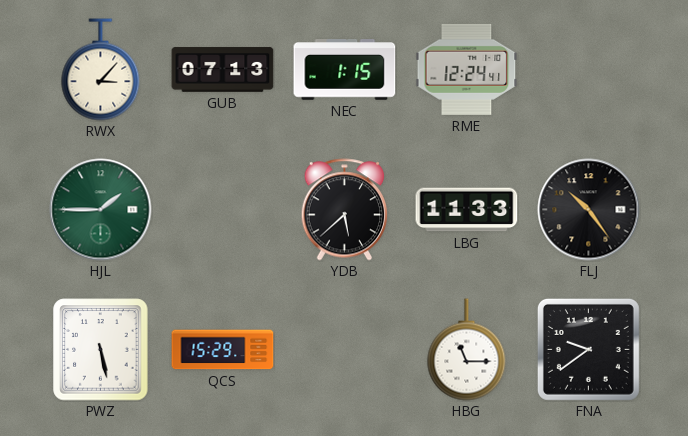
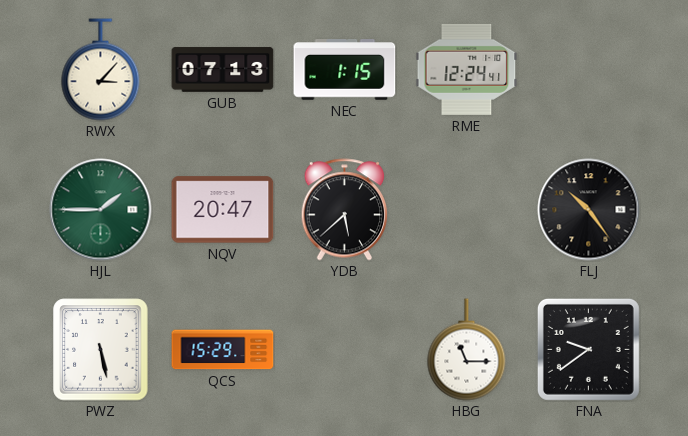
NQV: none -> 20:47
LBG: 11:33 -> none
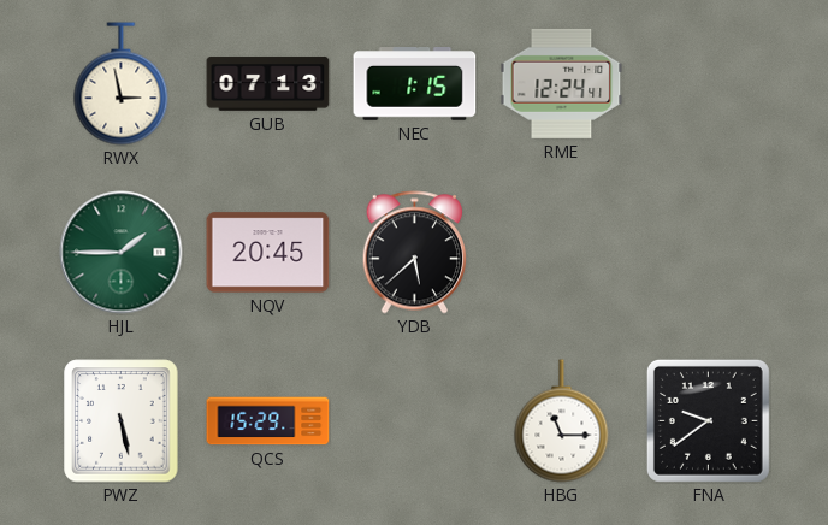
RWX: 3:07 -> 2:58
NQV: 20:47 -> 20:45
FLJ: 10:24 -> none
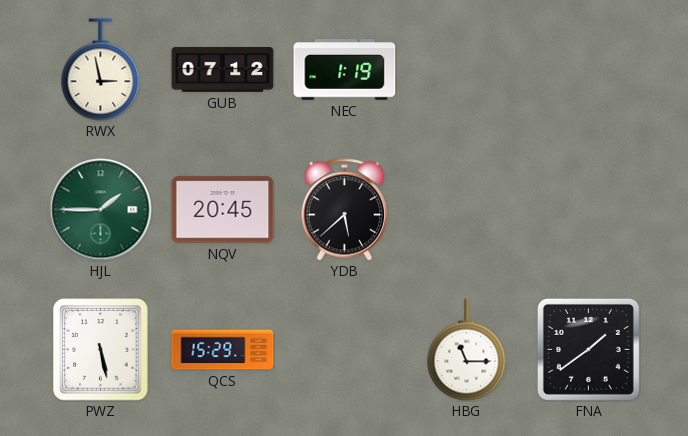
GUB: 07:13 -> 07:12
NEC: 1:15 -> 1:19
RME: 12:24 -> none
FNA: 9:39 -> 1:39
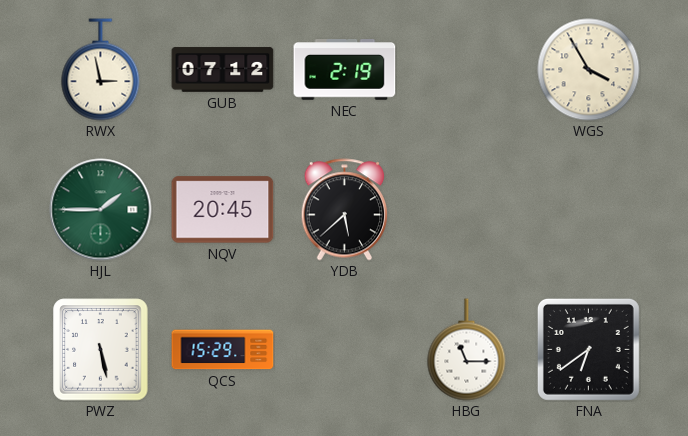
NEC: 1:19 -> 2:19
WGS: none -> 3:55
FNA: 1:39 -> 6:39
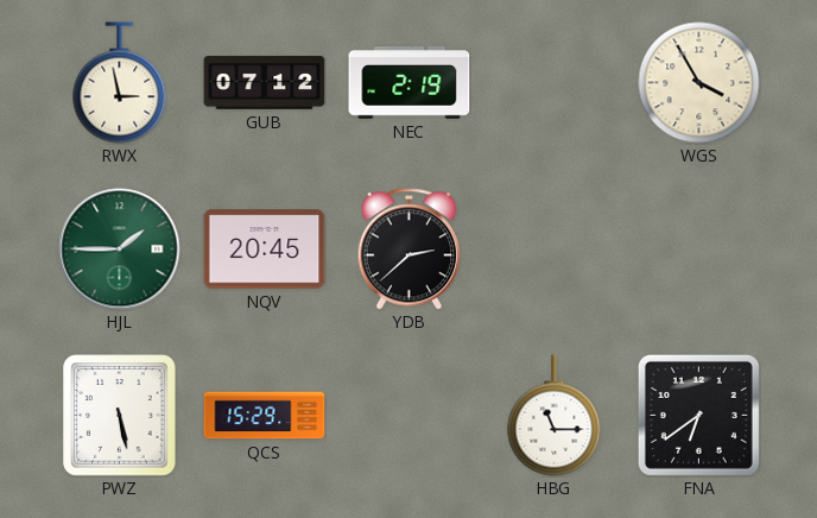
YDB: 5:38 -> 2:38
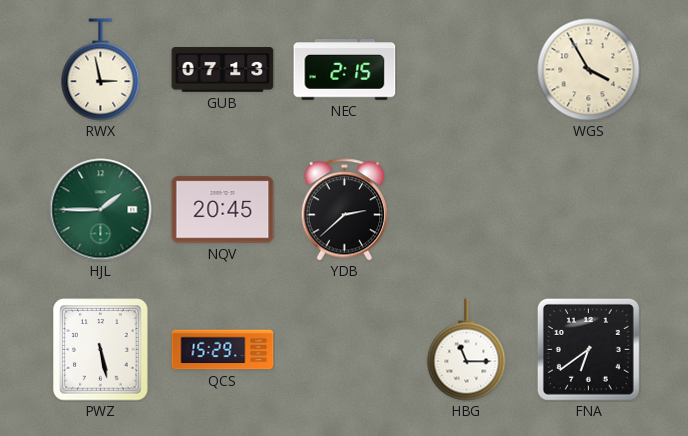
GUB: 07:12 -> 07:13
NEC: 2:19 -> 2:15
